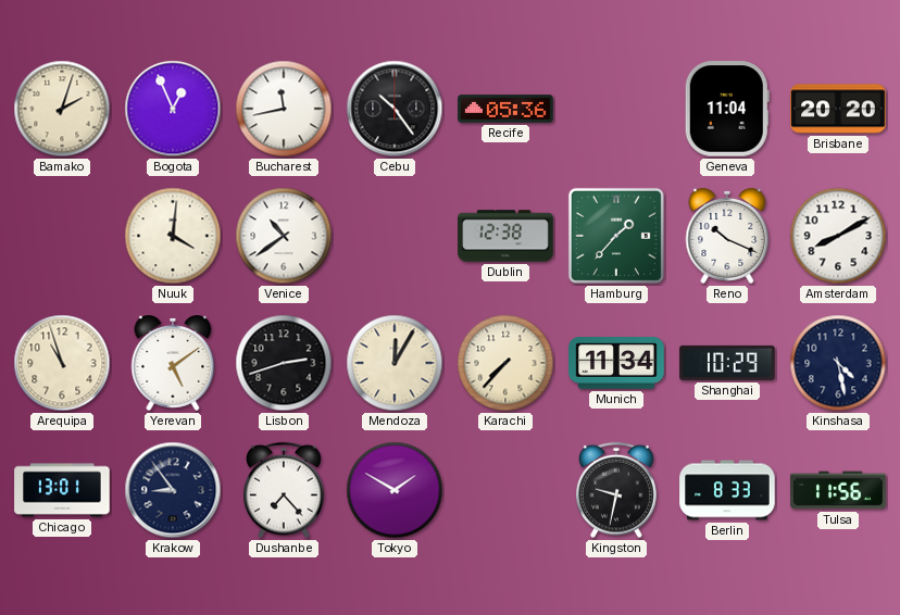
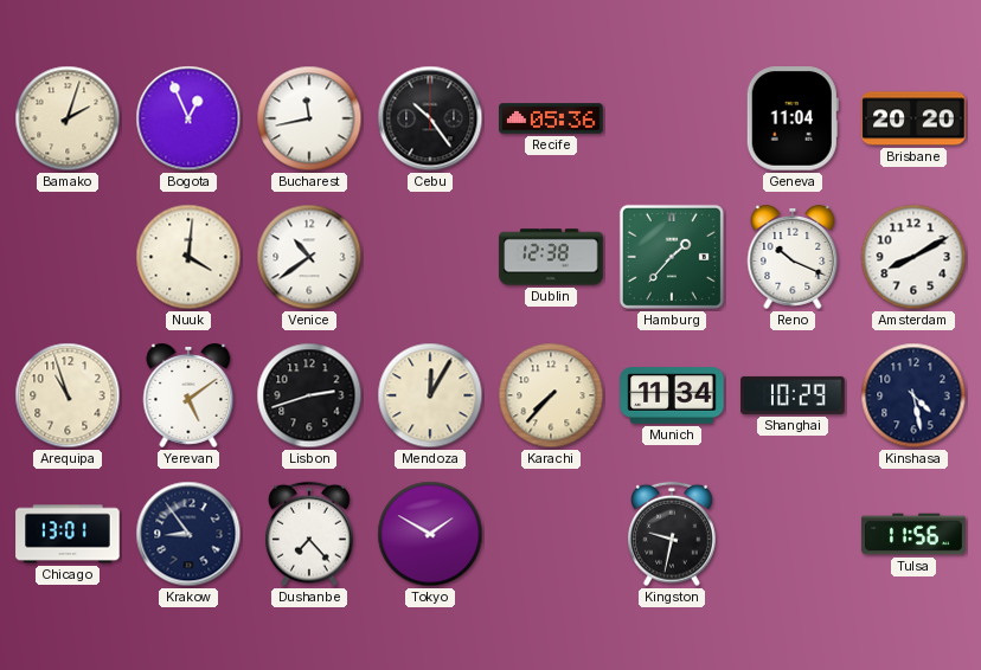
Berlin: 8:33 -> none
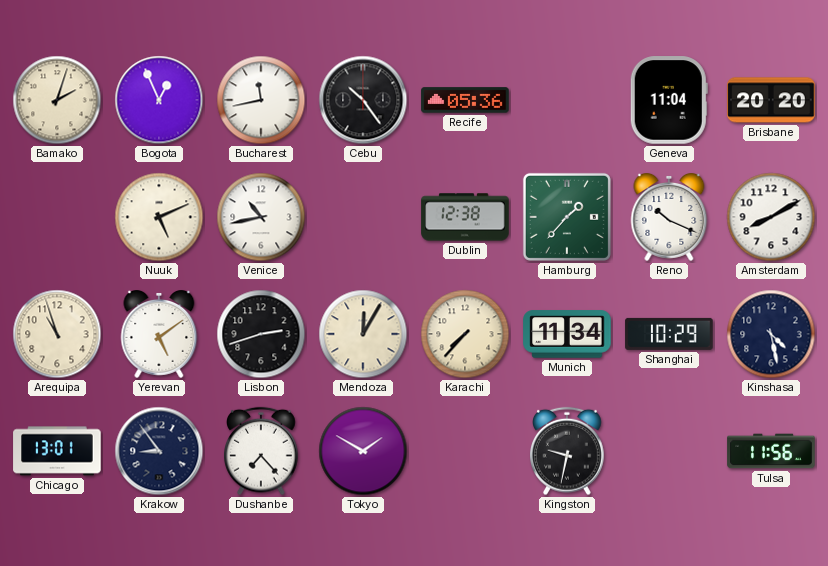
Nuuk: 4:01 -> 5:11
Venice: 10:39 -> 10:43
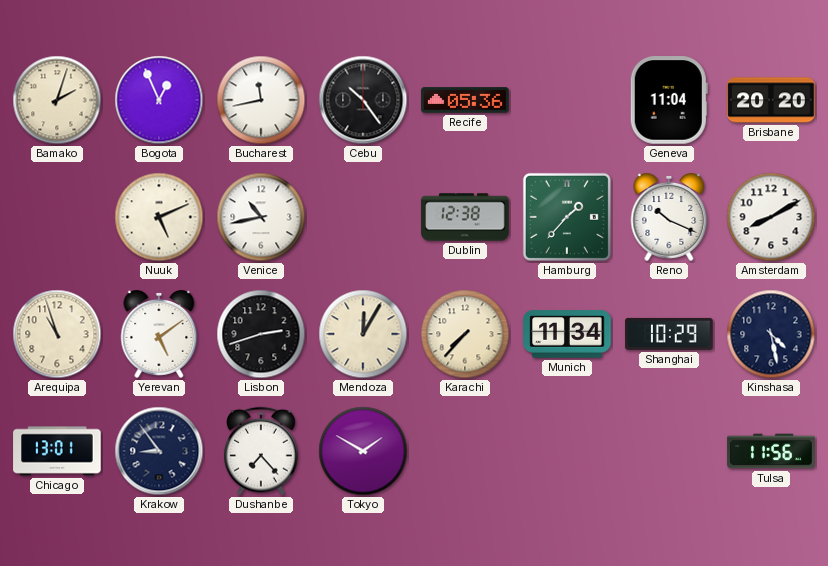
Kingston: 9:32 -> none
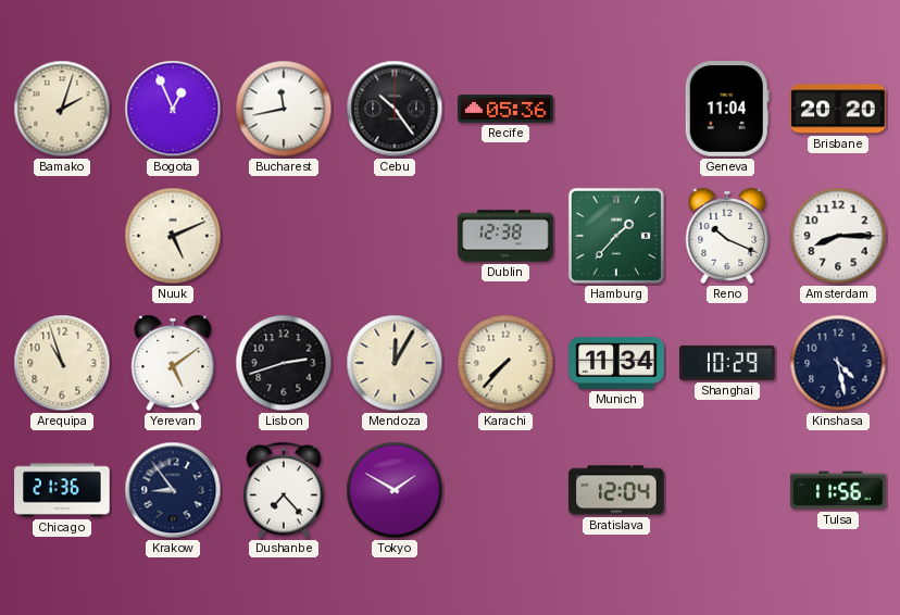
Venice: 10:43 -> none
Amsterdam: 8:10 -> 8:15
Chicago: 13:01 -> 21:36
Bratislava: none -> 12:04
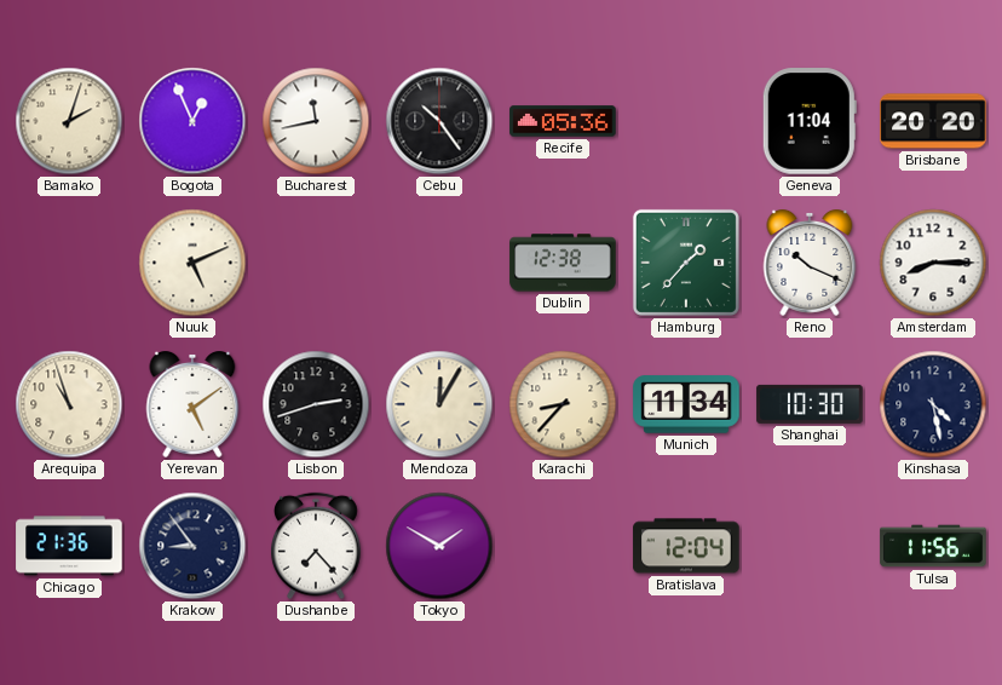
Karachi: 7:37 -> 8:37
Shanghai: 10:29 -> 10:30
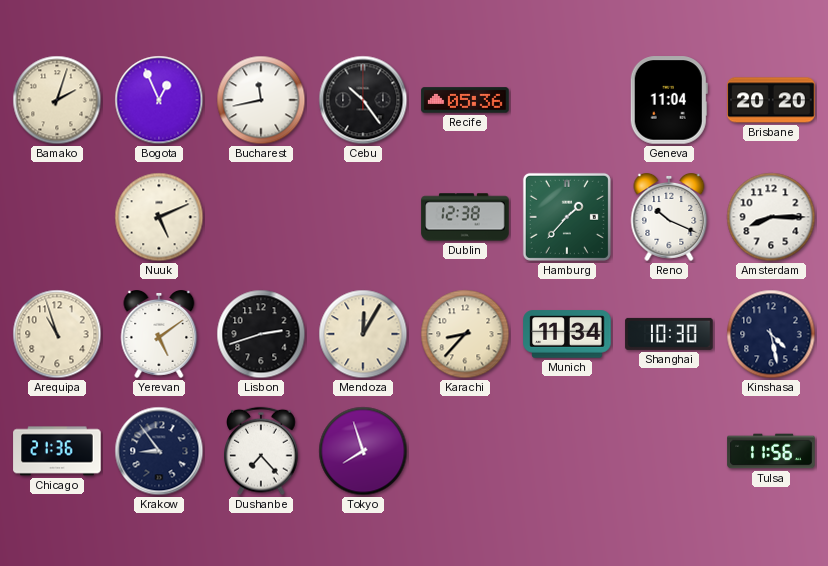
Tokyo: 1:50 -> 7:57
Bratislava: 12:04 -> none
